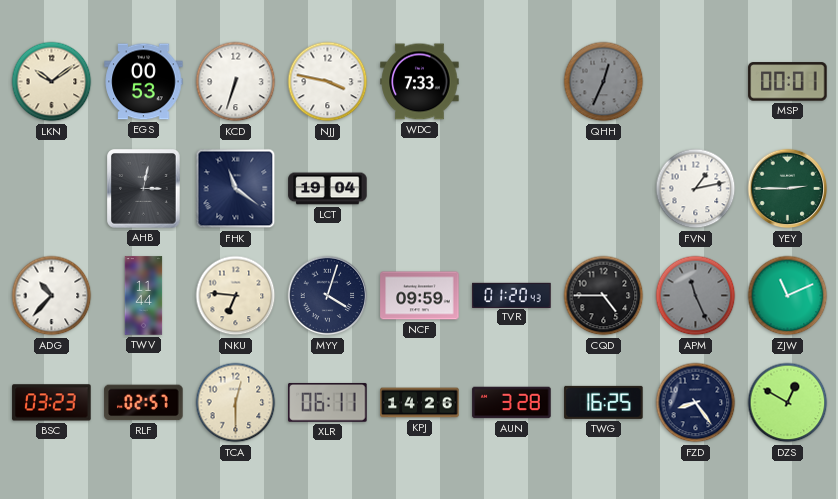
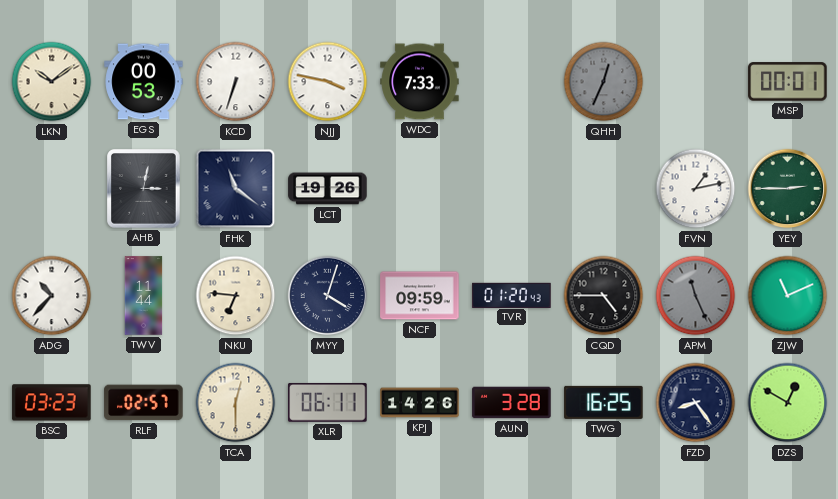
LCT: 19:04 -> 19:26
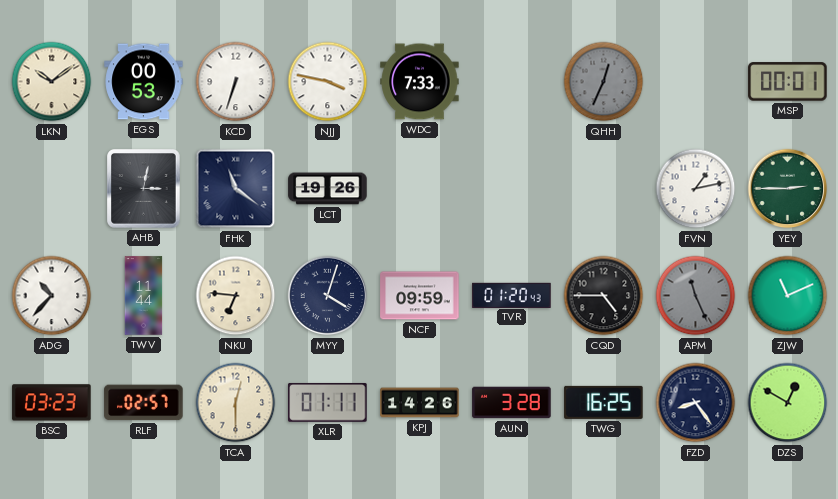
XLR: 06:11 -> 01:11
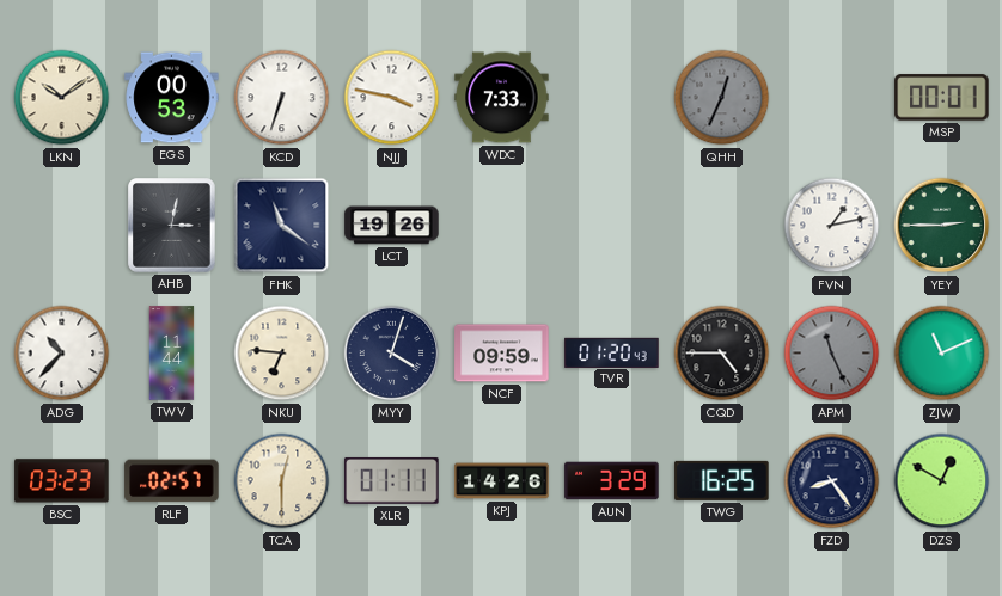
AUN: 3:28 -> 3:29
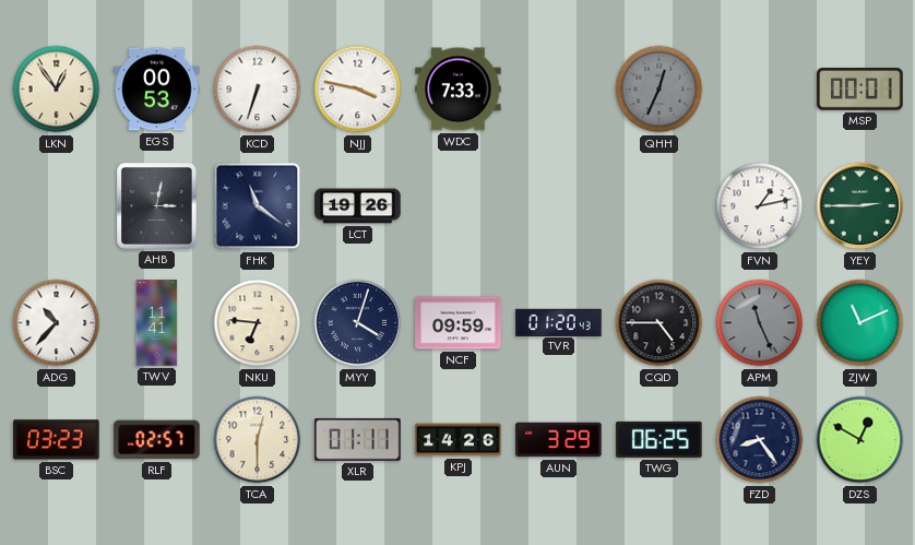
LKN: 10:09 -> 12:54
TWV: 11:44 -> 11:41
TWG: 16:25 -> 06:25
